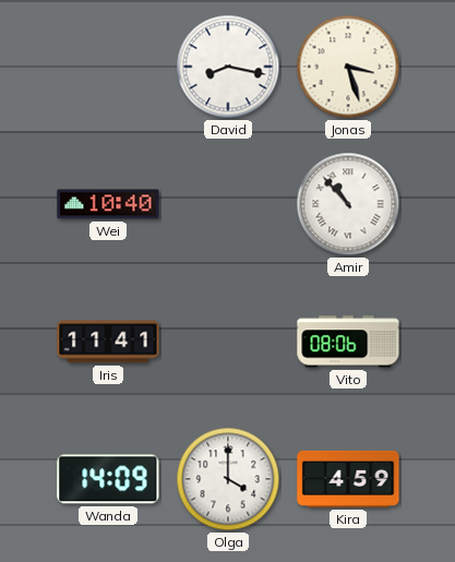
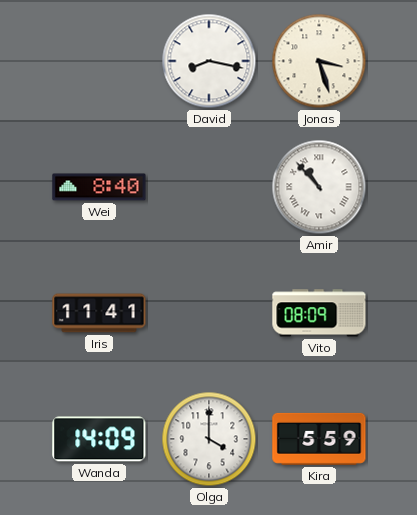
Wei: 10:40 -> 8:40
Vito: 08:06 -> 08:09
Kira: 4:59 -> 5:59
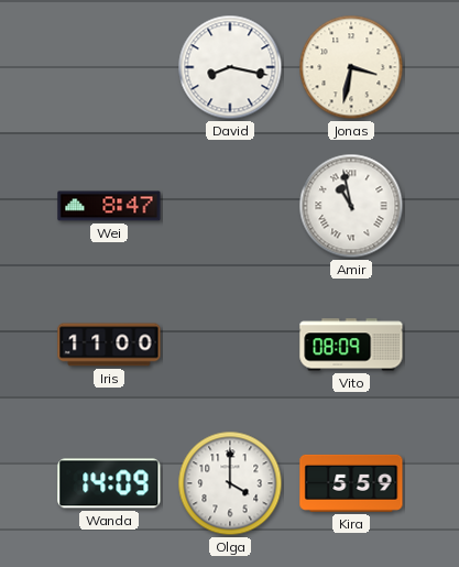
Jonas: 3:27 -> 3:32
Wei: 8:40 -> 8:47
Amir: 10:53 -> 10:58
Iris: 11:41 -> 11:00
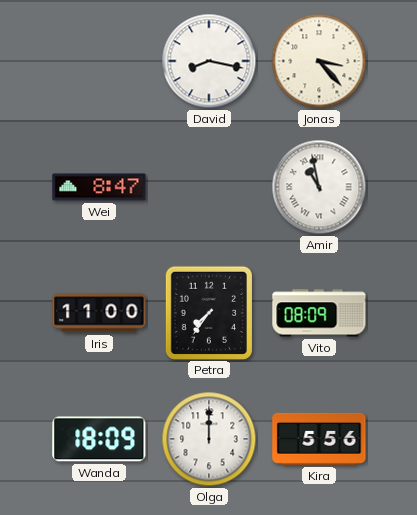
Jonas: 3:32 -> 3:23
Petra: none -> 7:36
Wanda: 14:09 -> 18:09
Olga: 4:00 -> 12:00
Kira: 5:59 -> 5:56
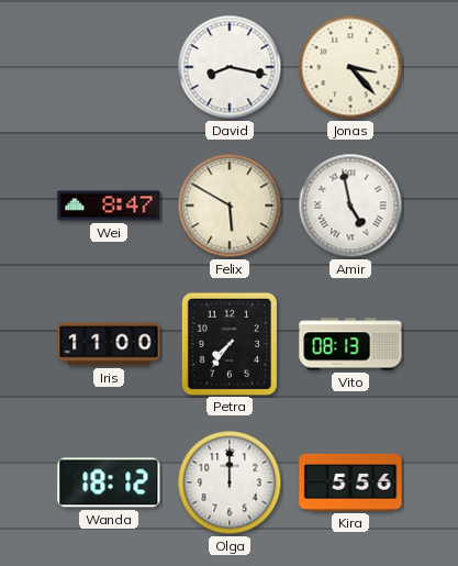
Felix: none -> 5:50
Amir: 10:58 -> 4:58
Vito: 08:09 -> 08:13
Wanda: 18:09 -> 18:12
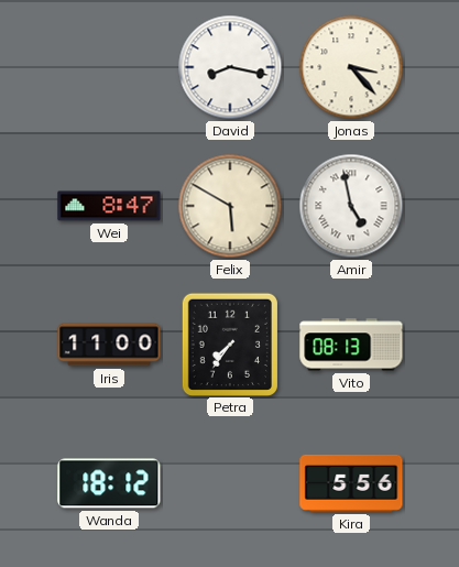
Olga: 12:00 -> none
